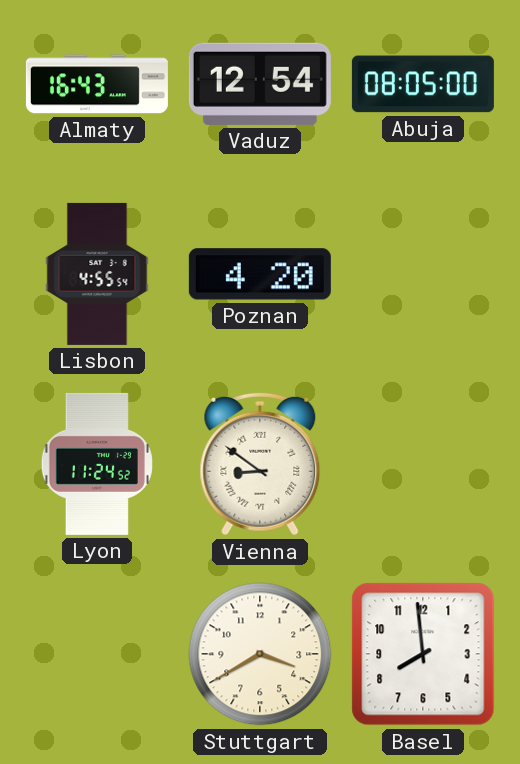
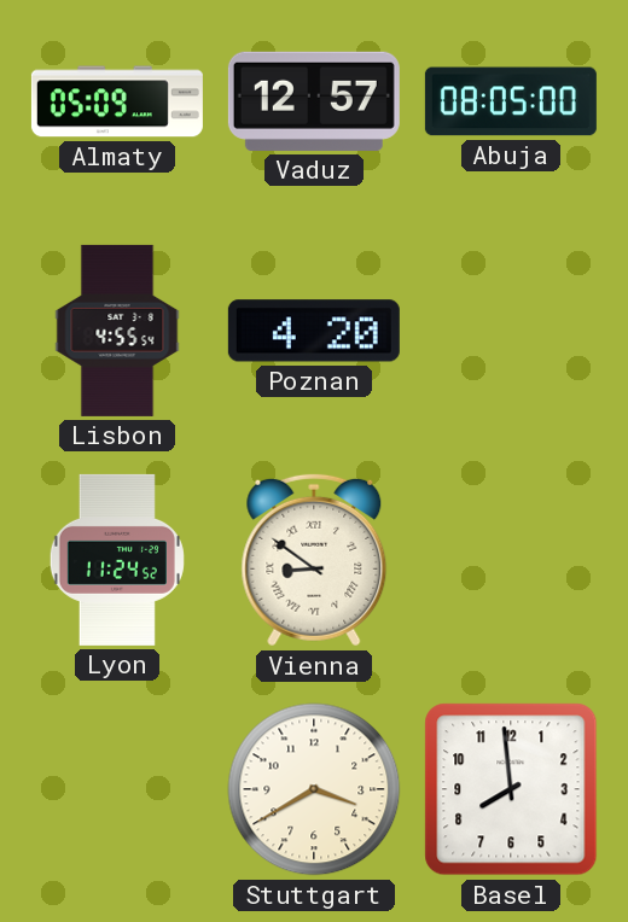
Almaty: 16:43 -> 05:09
Vaduz: 12:54 -> 12:57
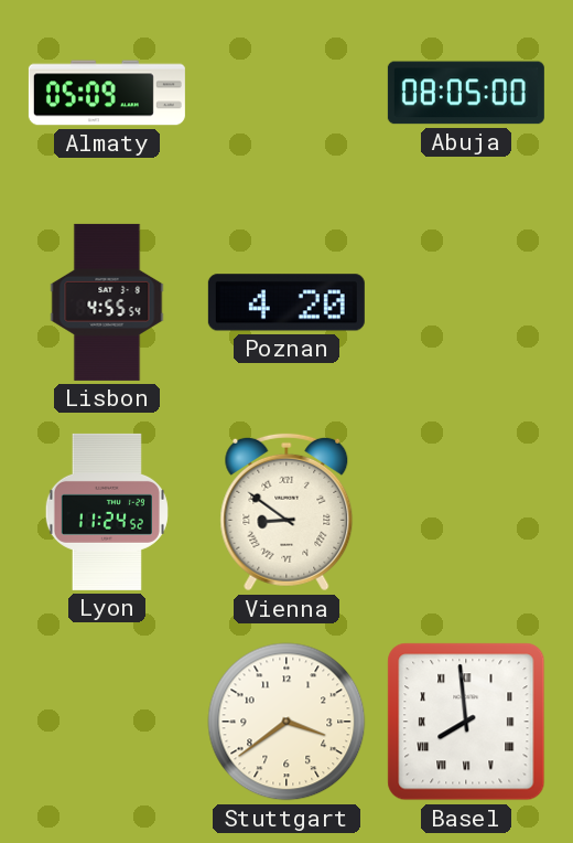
Vaduz: 12:57 -> none
Stuttgart: 3:40 -> 3:39
Basel numerals: Arabic -> Roman
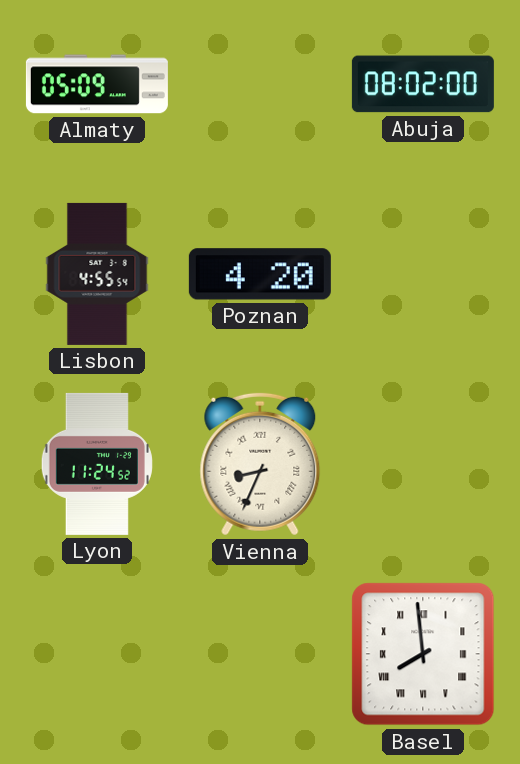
Abuja: 08:05 -> 08:02
Vienna: 8:51 -> 8:34
Stuttgart: 3:39 -> none
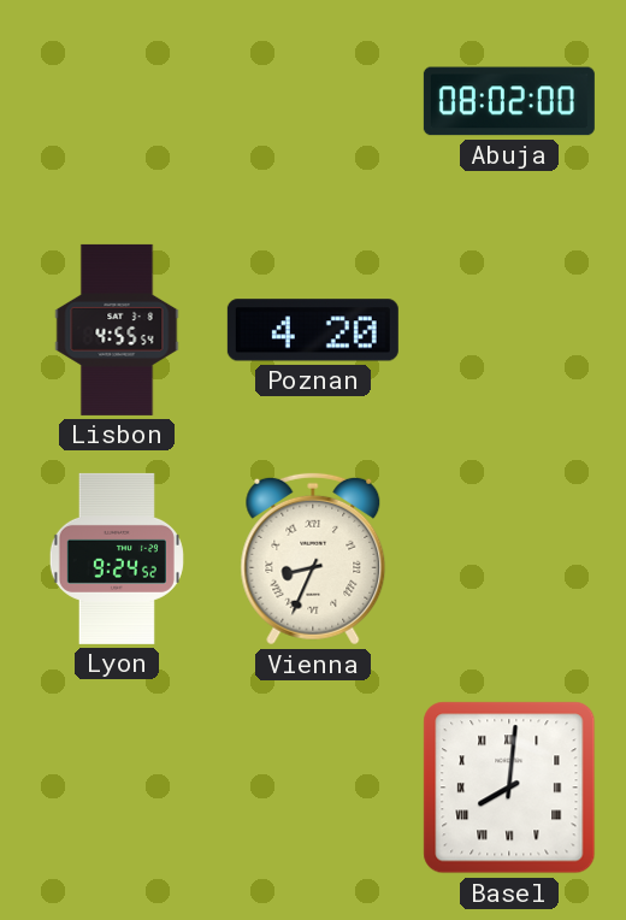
Almaty: 05:09 -> none
Lyon: 11:24 -> 9:24
Basel: 7:59 -> 8:01
